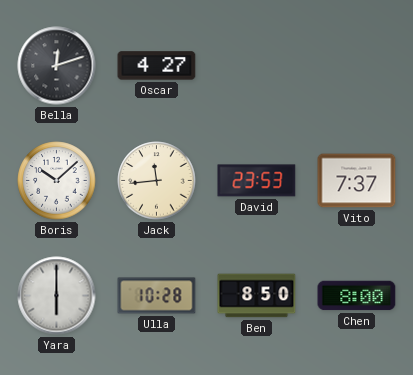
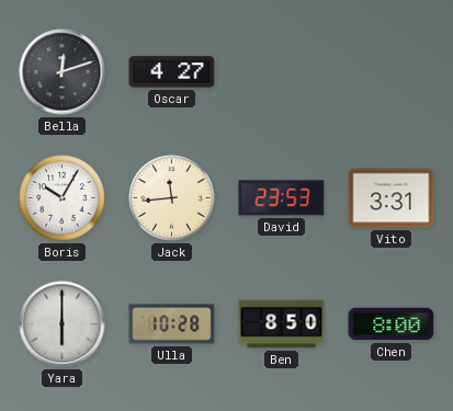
Boris: 10:08 -> 10:05
Vito: 7:37 -> 3:31
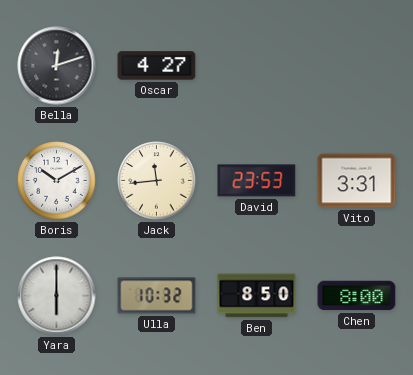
Boris: 10:05 -> 10:10
Ulla: 10:28 -> 10:32
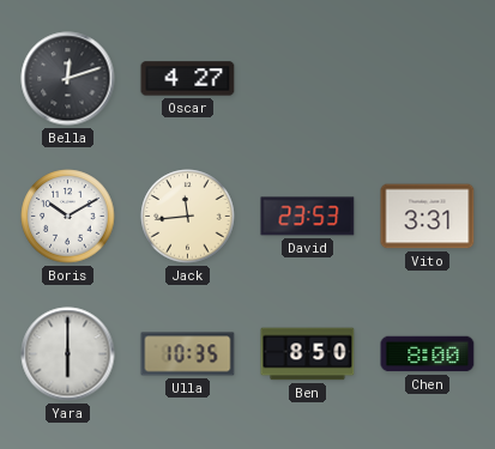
Ulla: 10:32 -> 10:35
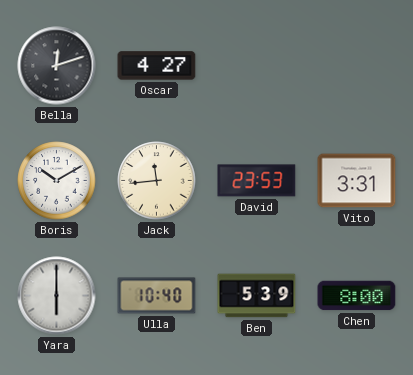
Ulla: 10:35 -> 10:40
Ben: 8:50 -> 5:39
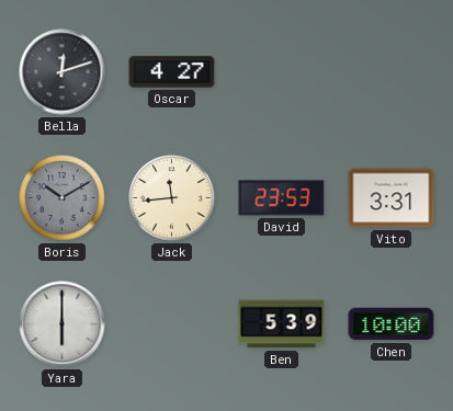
Boris dial: white -> grey
Ulla: 10:40 -> none
Chen: 8:00 -> 10:00
